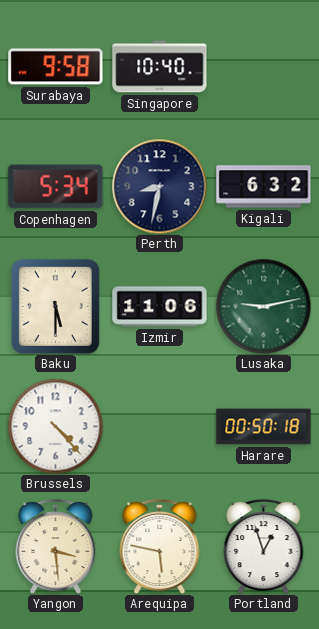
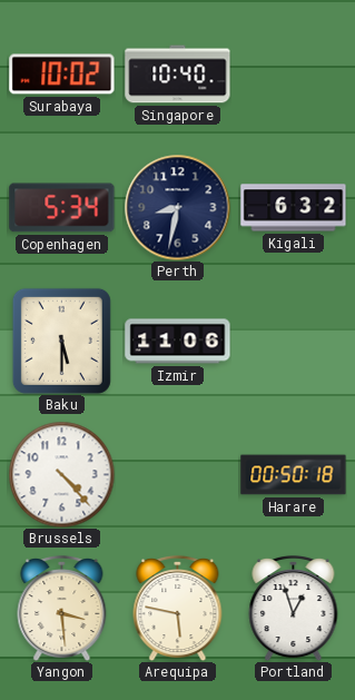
Surabaya: 9:58 -> 10:02
Lusaka: 9:13 -> none
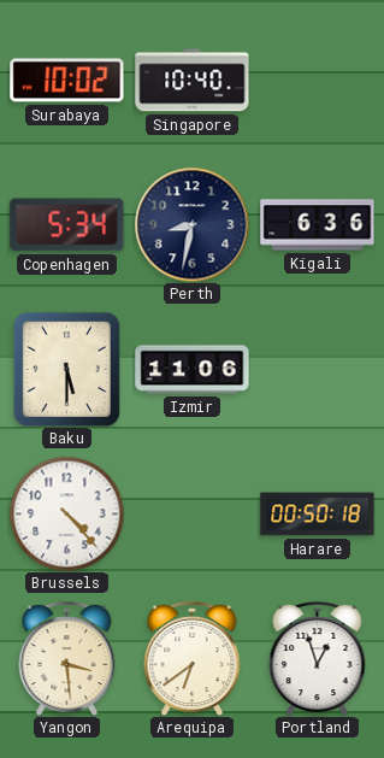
Kigali: 6:32 -> 6:36
Arequipa: 5:47 -> 6:39
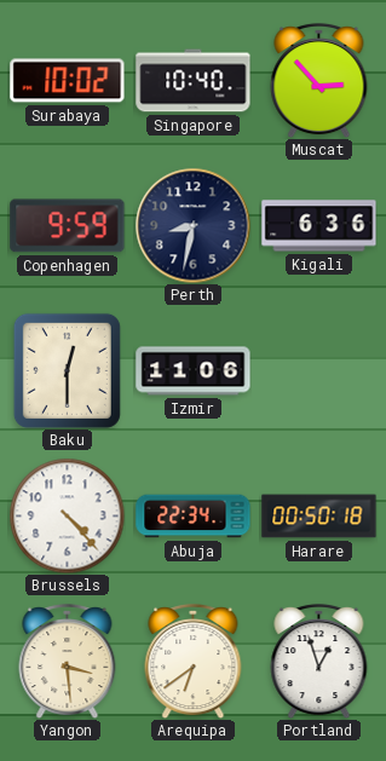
Muscat: none -> 2:53
Copenhagen: 5:34 -> 9:59
Baku: 5:30 -> 12:30
Abuja: none -> 22:34
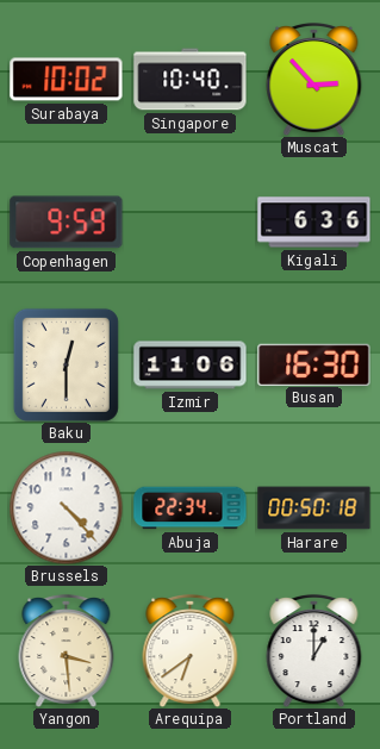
Perth: 8:32 -> none
Busan: none -> 16:30
Portland: 12:57 -> 1:00
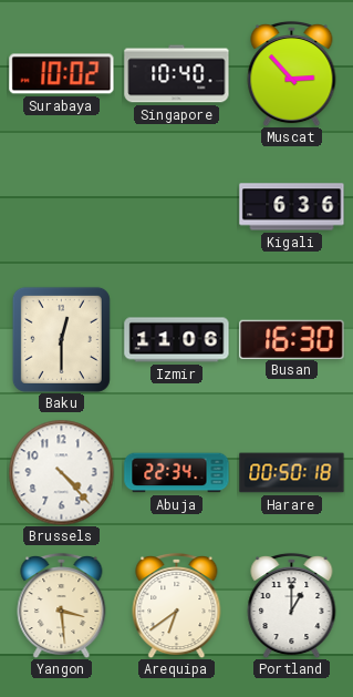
Copenhagen: 9:59 -> none
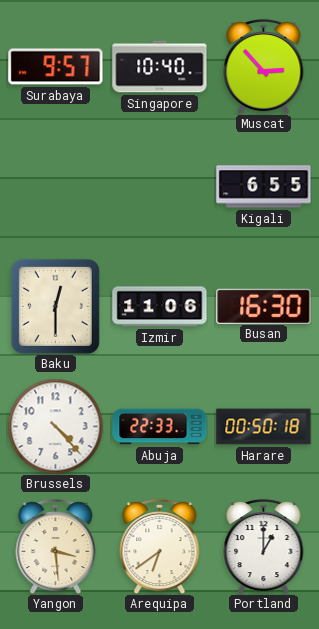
Surabaya: 10:02 -> 9:57
Kigali: 6:36 -> 6:55
Abuja: 22:34 -> 22:33
